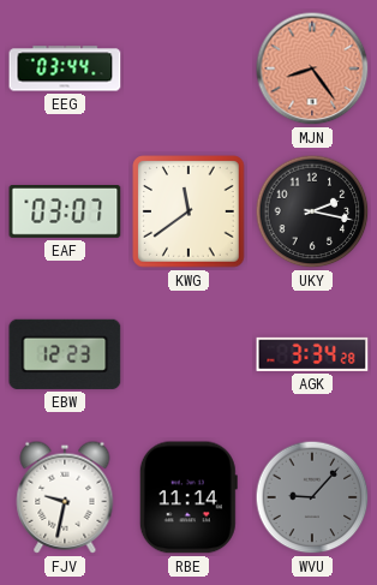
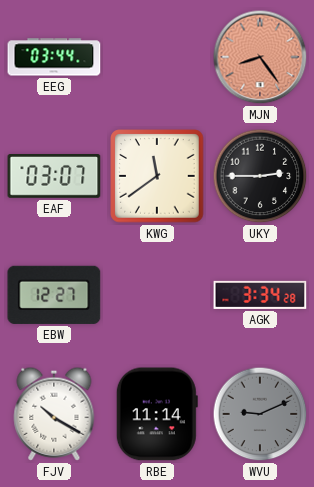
UKY: 2:17 -> 2:45
EBW: 12:23 -> 12:27
FJV: 9:32 -> 10:20
WVU: 9:07 -> 9:11
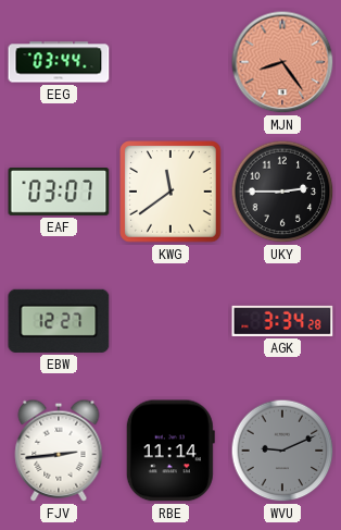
FJV: 10:20 -> 2:44
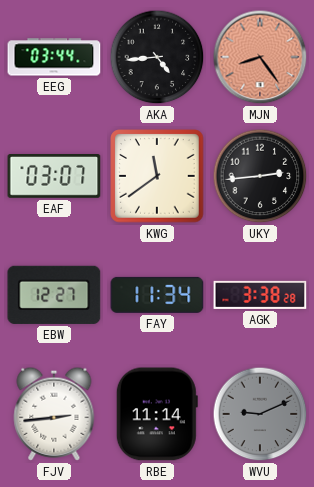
AKA: none -> 4:44
UKY: 2:45 -> 2:44
FAY: none -> 11:34
AGK: 3:34 -> 3:38
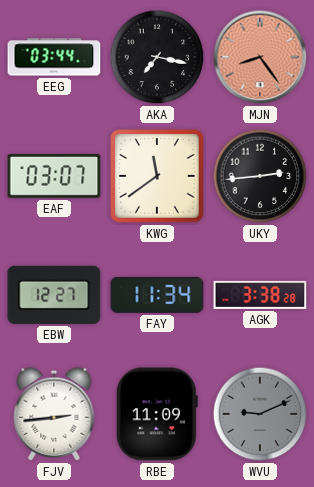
AKA: 4:44 -> 7:17
RBE: 11:14 -> 11:09
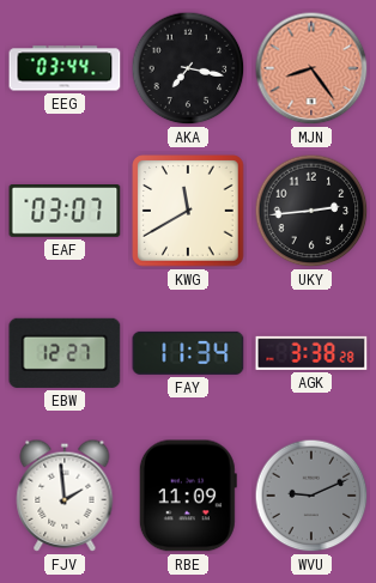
KWG: 11:39 -> 11:40
FJV: 2:44 -> 1:59
